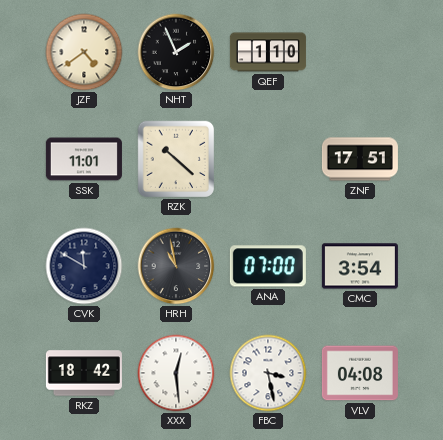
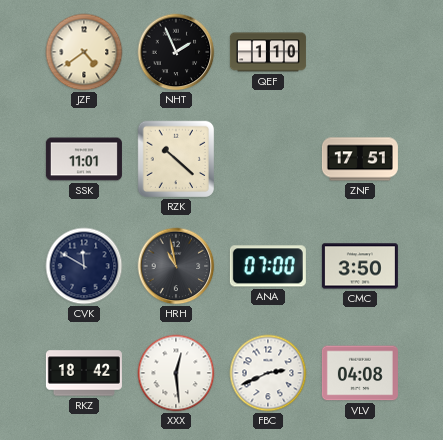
CMC: 3:54 -> 3:50
FBC: 3:28 -> 2:41
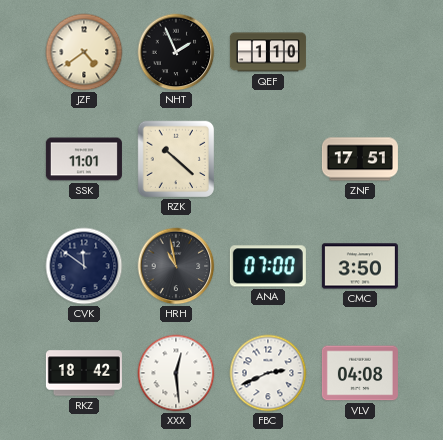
CVK: 11:50 -> 11:51
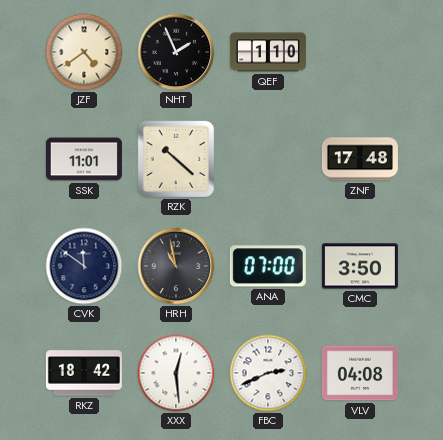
ZNF: 17:51 -> 17:48
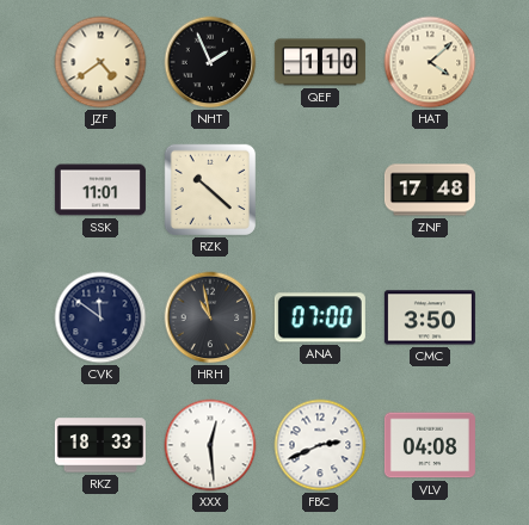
HAT: none -> 4:08
RKZ: 18:42 -> 18:33
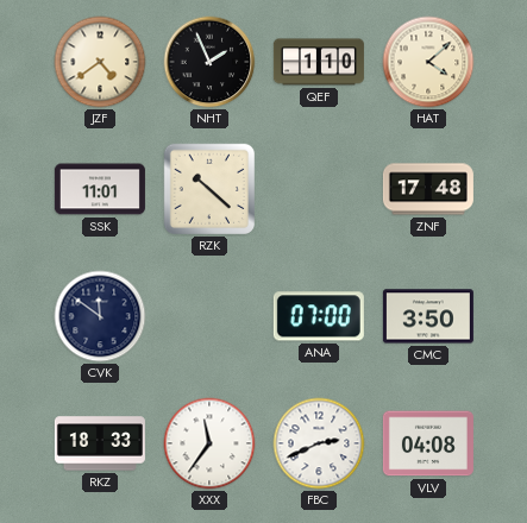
HRH: 10:58 -> none
XXX: 12:29 -> 11:36
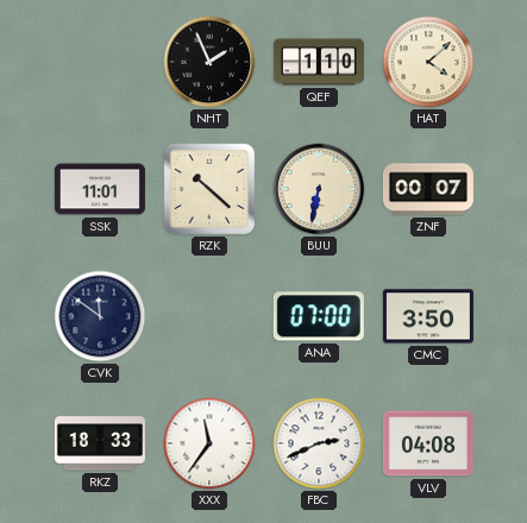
JZF: 4:39 -> none
BUU: none -> 6:32
ZNF: 17:48 -> 00:07
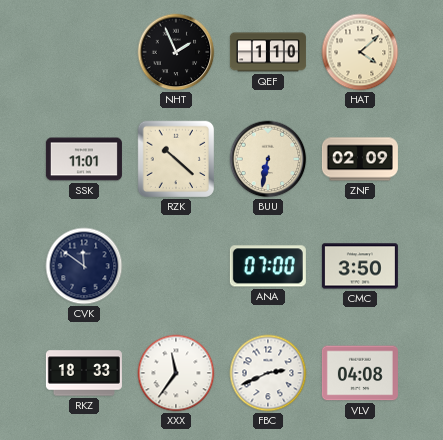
ZNF: 00:07 -> 02:09
